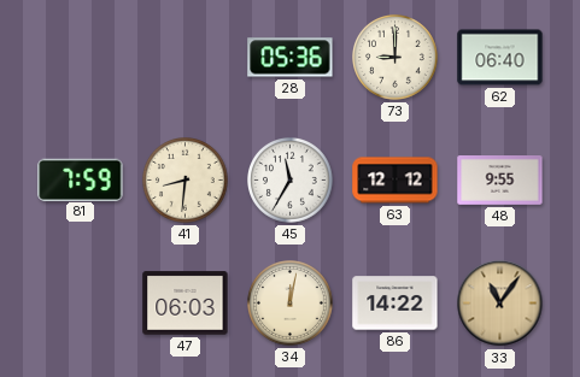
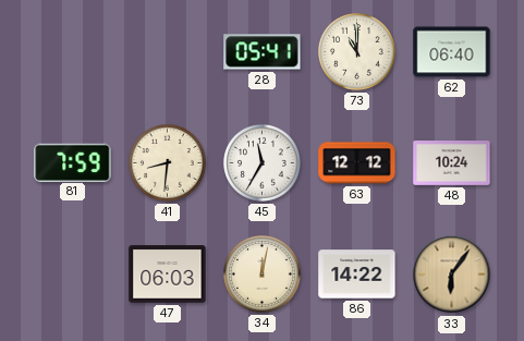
28: 05:36 -> 05:41
73: 9:00 -> 11:00
48: 9:55 -> 10:24
33: 11:06 -> 6:06
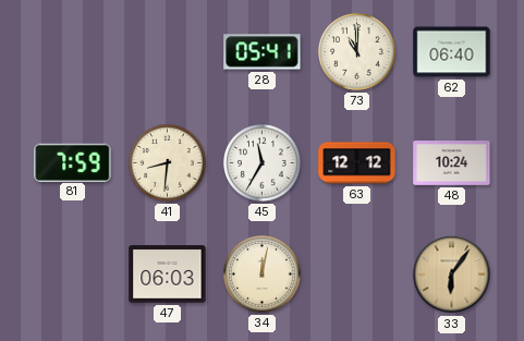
86: 14:22 -> none
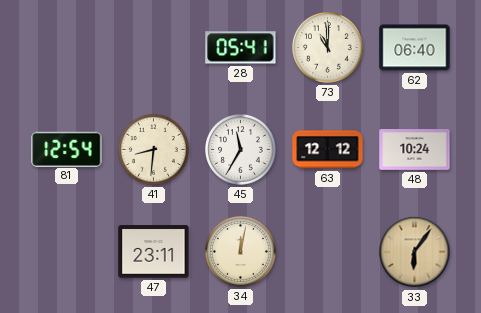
81: 7:59 -> 12:54
47: 06:03 -> 23:11
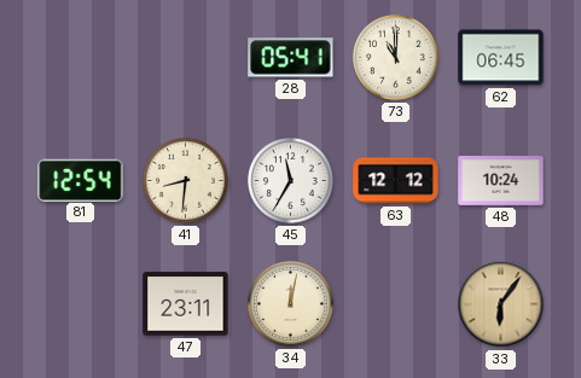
62: 06:40 -> 06:45
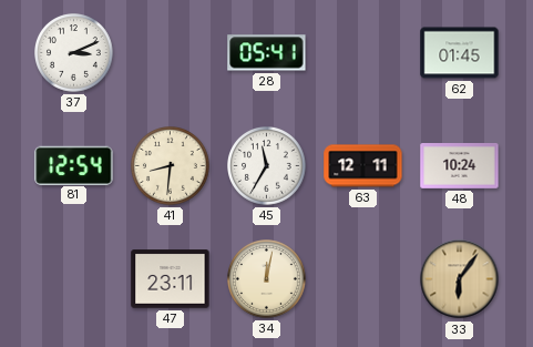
37: none -> 3:11
73: 11:00 -> none
62: 06:45 -> 01:45
63: 12:12 -> 12:11
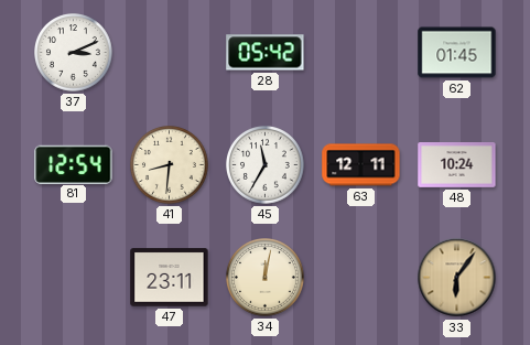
28: 05:41 -> 05:42
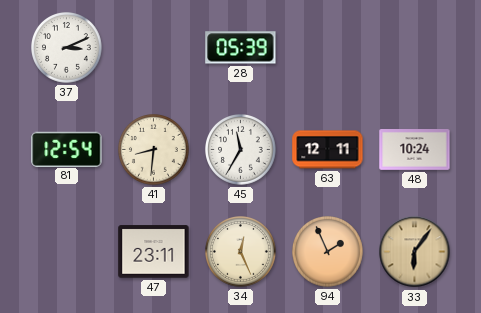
28: 05:42 -> 05:39
62: 01:45 -> none
34: 12:02 -> 12:26
94: none -> 1:56
